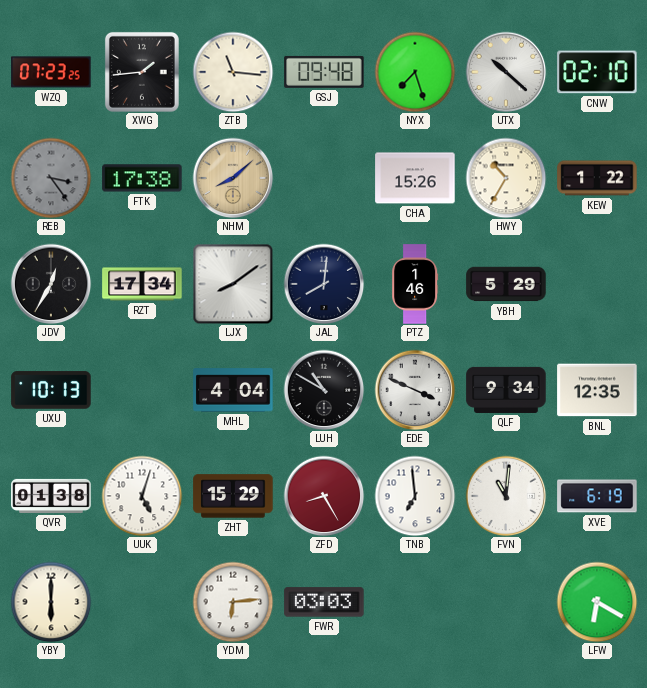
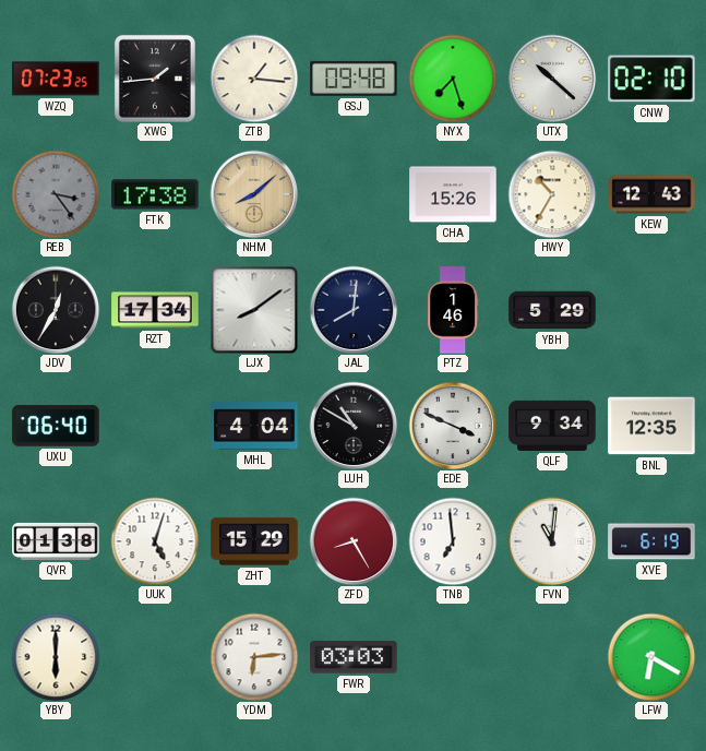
ZTB: 11:16 -> 1:16
KEW: 1:22 -> 12:43
UXU: 10:13 -> 06:40
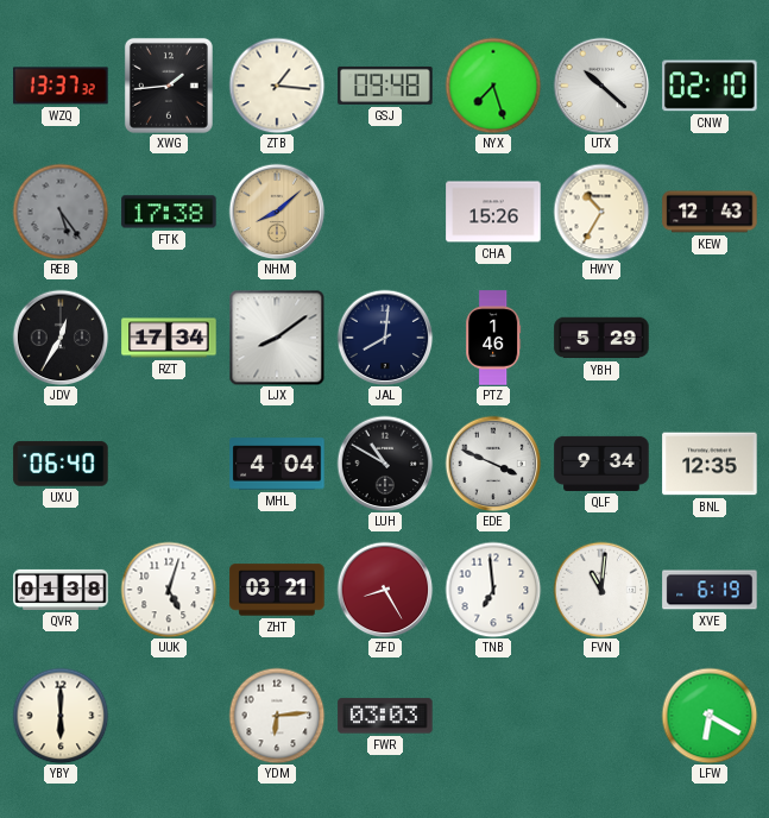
WZQ: 07:23 -> 13:37
REB: 3:24 -> 5:24
ZHT: 15:29 -> 03:21
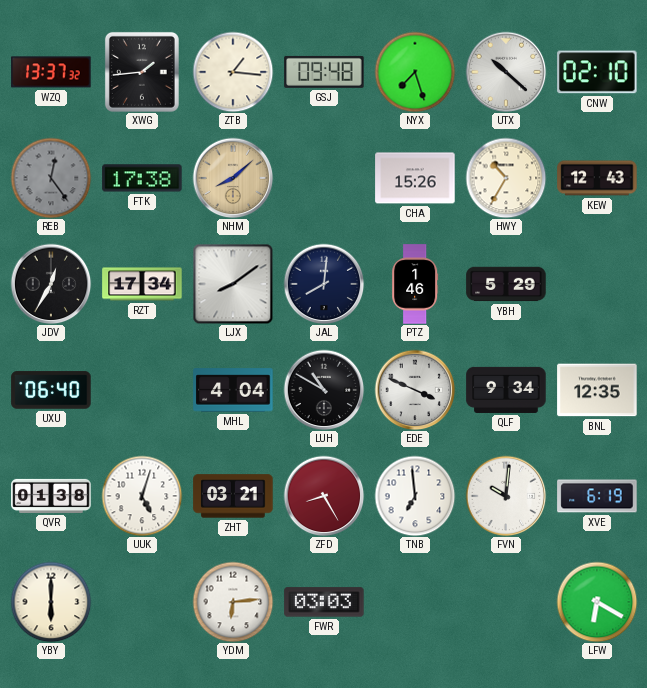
REB: 5:24 -> 12:24
FVN: 11:01 -> 10:01
